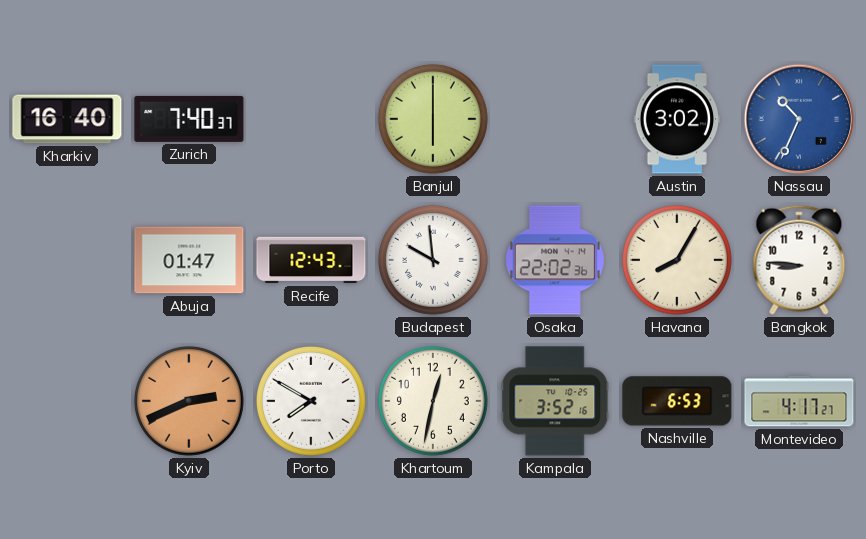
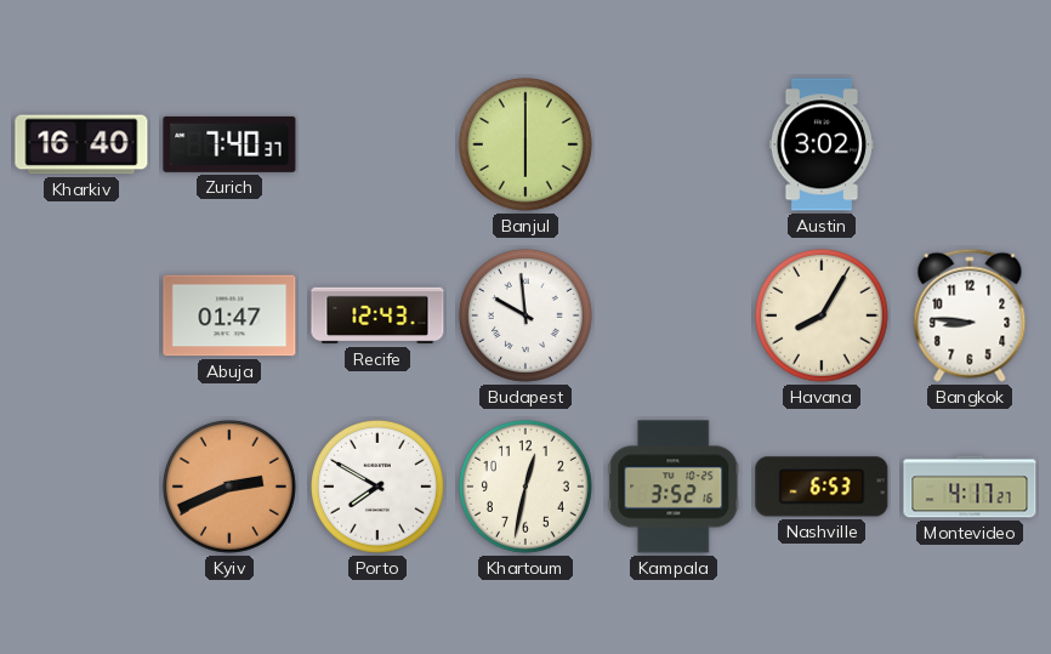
Nassau: 10:34 -> none
Osaka: 22:02 -> none
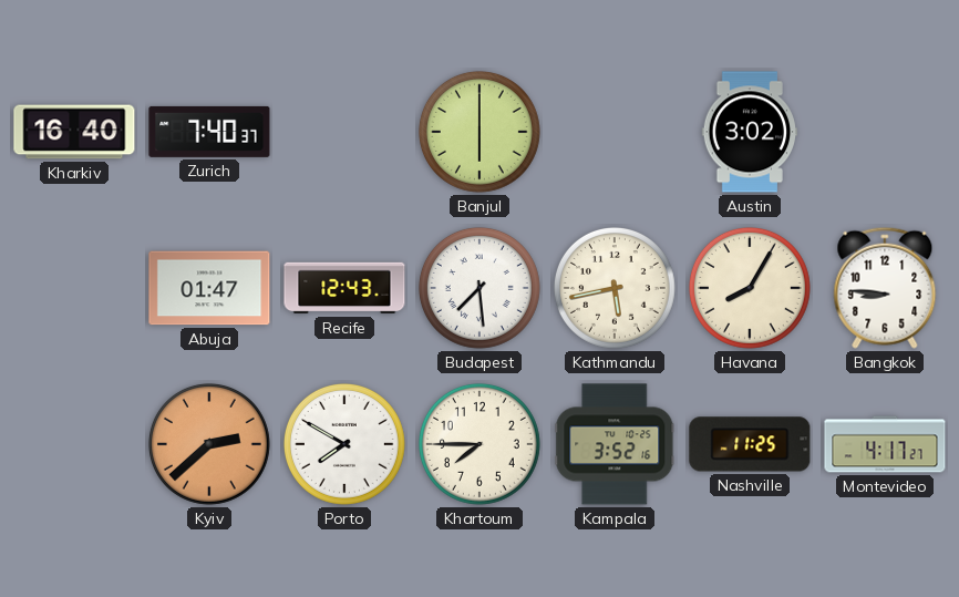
Budapest: 9:59 -> 7:29
Kathmandu: none -> 5:43
Kyiv: 2:41 -> 2:38
Khartoum: 12:32 -> 7:45
Nashville: 6:53 -> 11:25
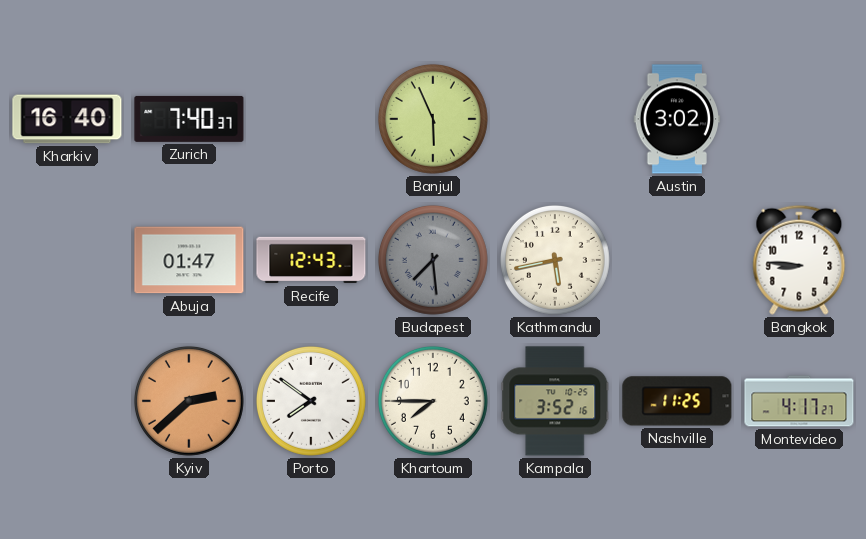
Banjul: 6:00 -> 5:56
Budapest dial: white -> grey
Havana: 8:05 -> none
Porto: 7:50 -> 7:51
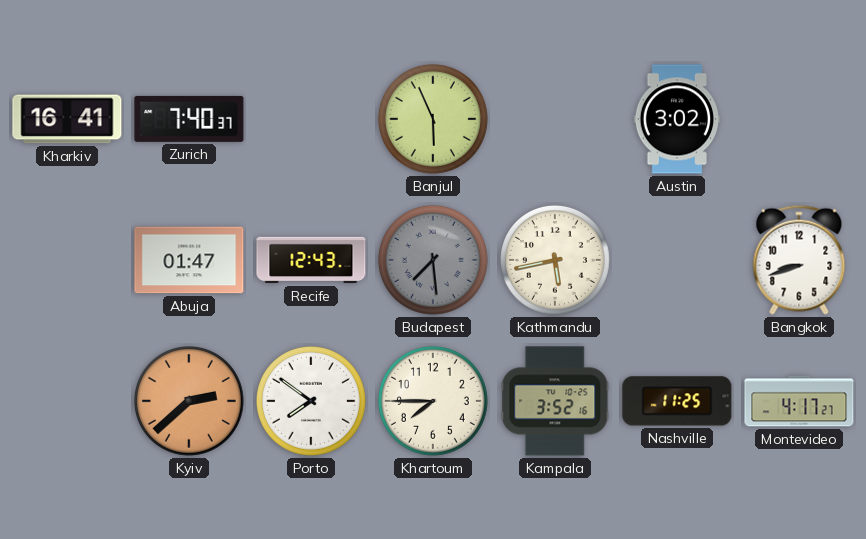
Kharkiv: 16:40 -> 16:41
Bangkok: 8:46 -> 8:42
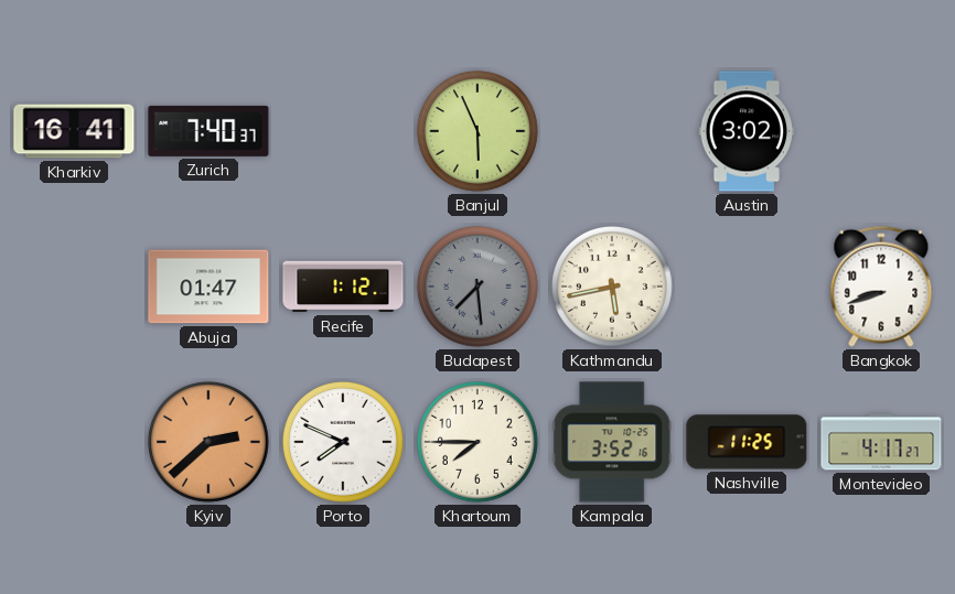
Recife: 12:43 -> 1:12
Porto: 7:51 -> 7:49
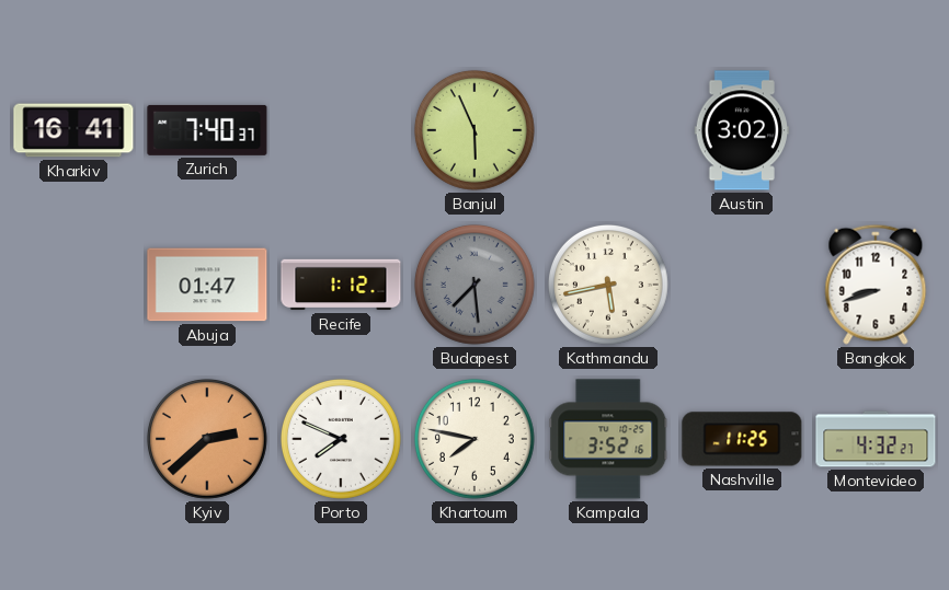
Khartoum: 7:45 -> 7:47
Montevideo: 4:17 -> 4:32
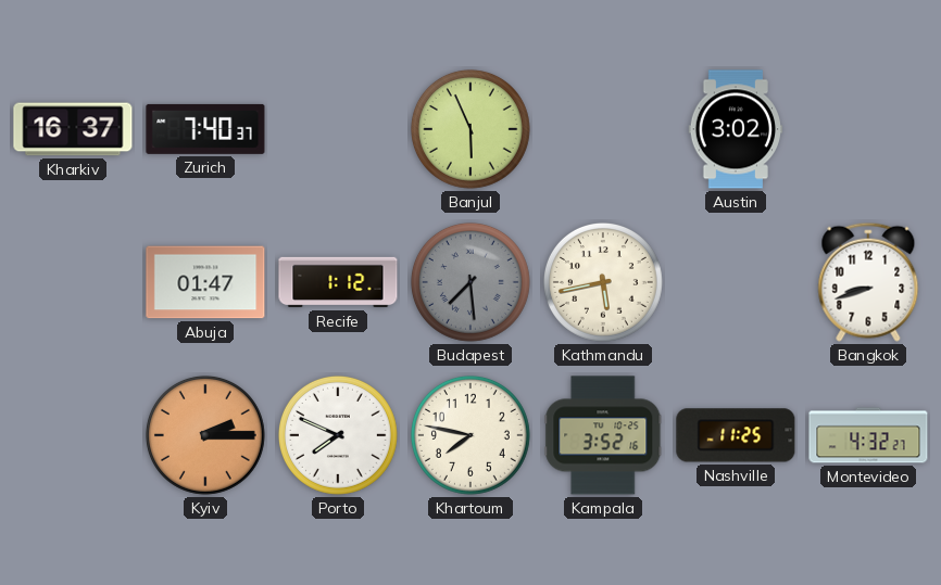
Kharkiv: 16:41 -> 16:37
Kyiv: 2:38 -> 2:15
